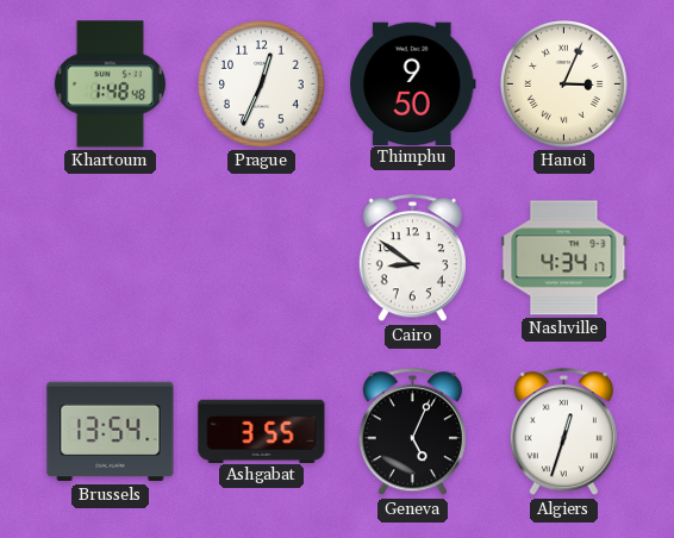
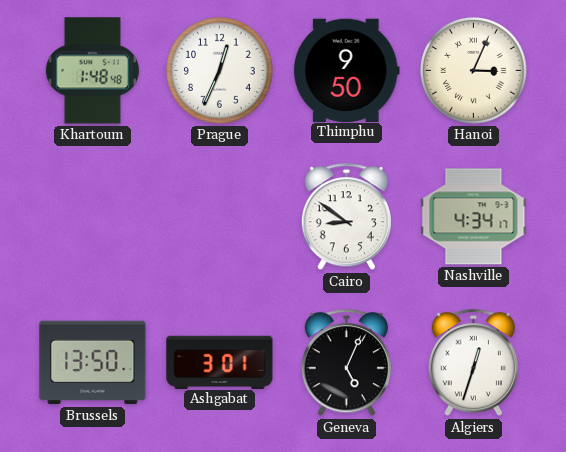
Brussels: 13:54 -> 13:50
Ashgabat: 3:55 -> 3:01
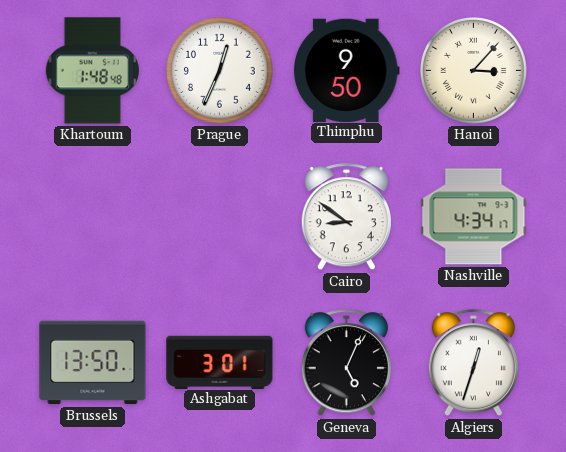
Hanoi: 3:04 -> 3:07
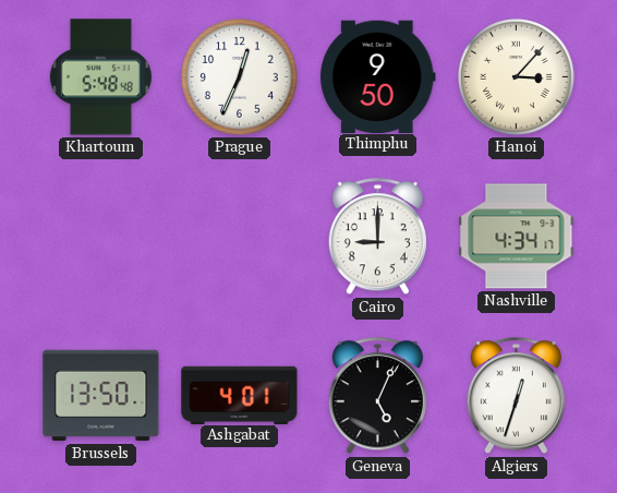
Khartoum: 1:48 -> 5:48
Cairo: 8:51 -> 9:00
Ashgabat: 3:01 -> 4:01
